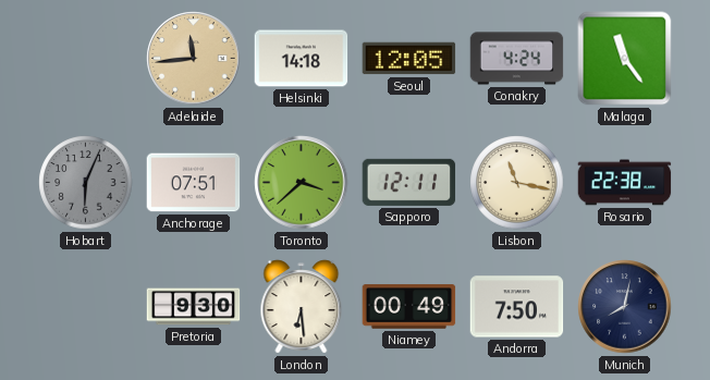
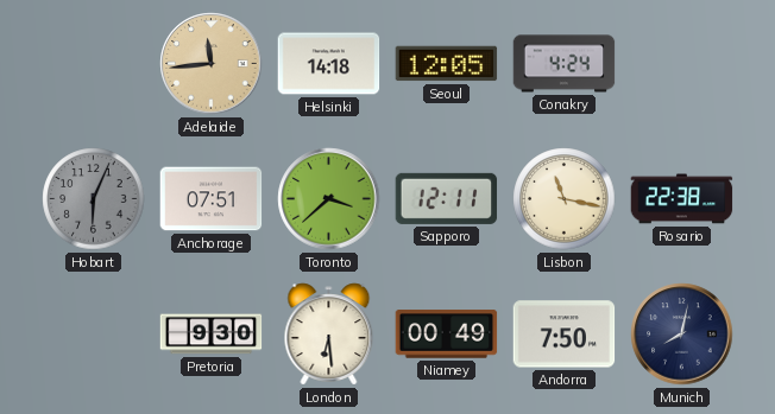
Malaga: 11:24 -> none
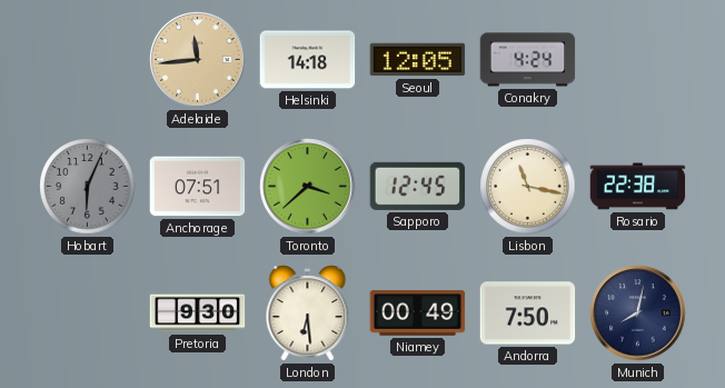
Sapporo: 12:11 -> 12:45
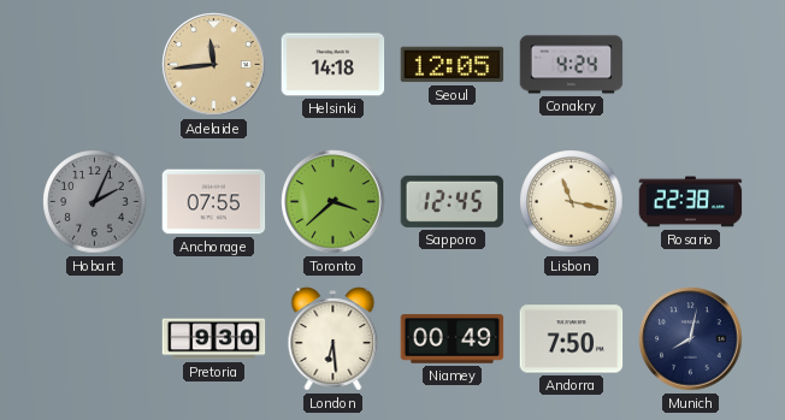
Hobart: 6:04 -> 2:04
Anchorage: 07:51 -> 07:55
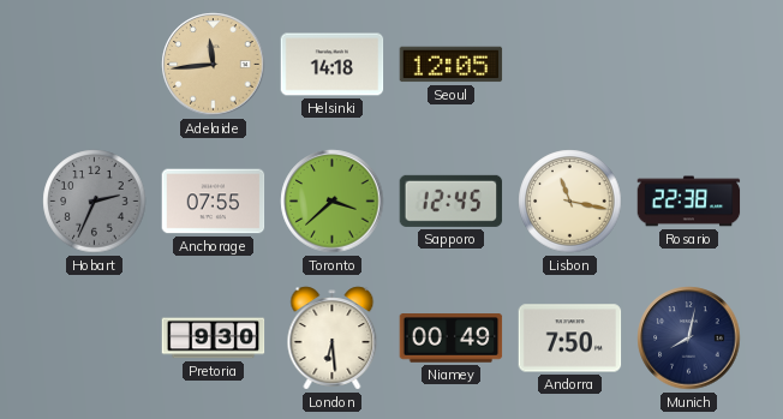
Conakry: 4:24 -> none
Hobart: 2:04 -> 2:34
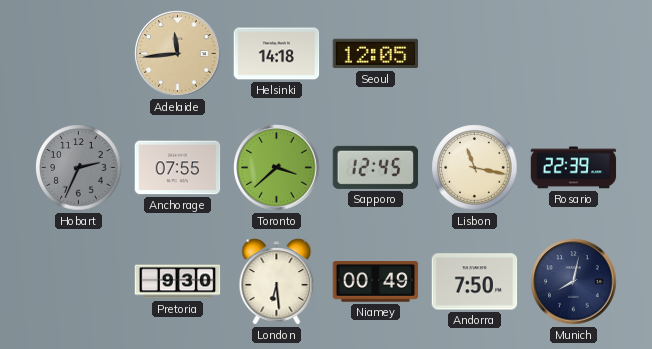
Rosario: 22:38 -> 22:39
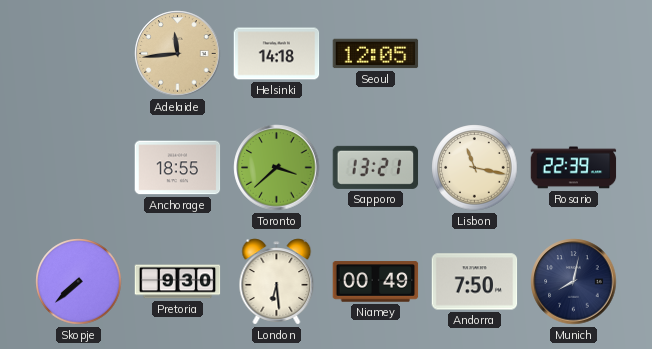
Hobart: 2:34 -> none
Anchorage: 07:55 -> 18:55
Sapporo: 12:45 -> 13:21
Skopje: none -> 7:38
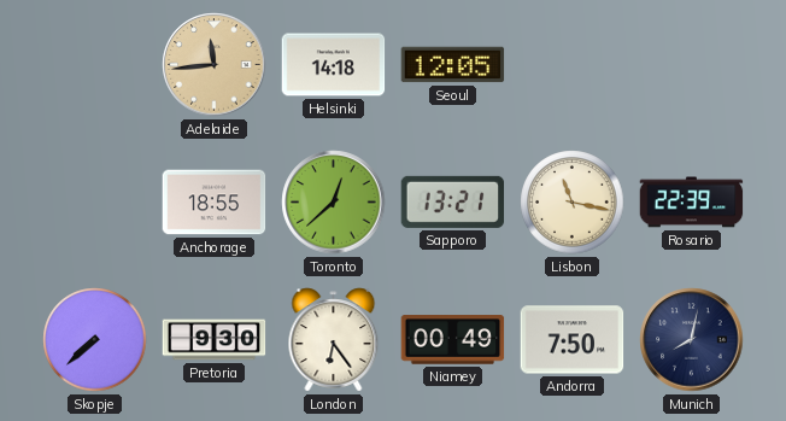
Toronto: 3:38 -> 12:38
London: 6:29 -> 6:24
